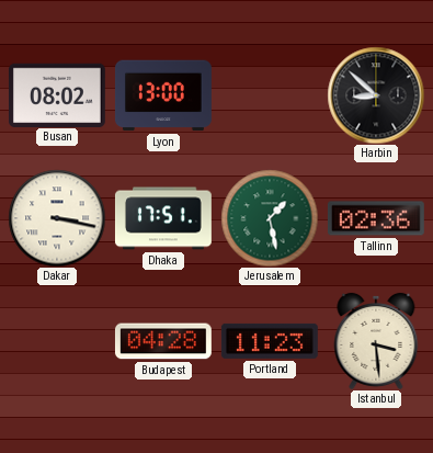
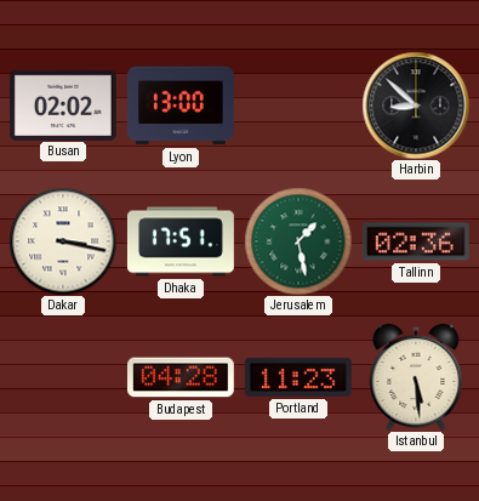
Busan: 08:02 -> 02:02
Istanbul: 3:29 -> 5:29
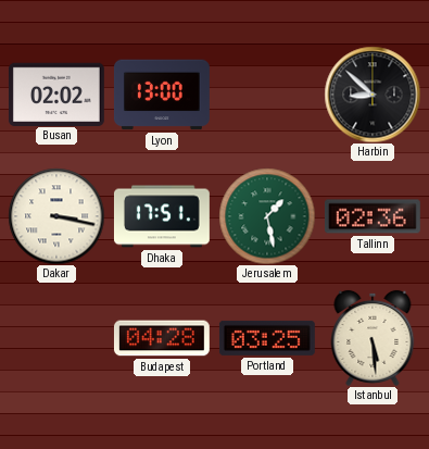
Portland: 11:23 -> 03:25
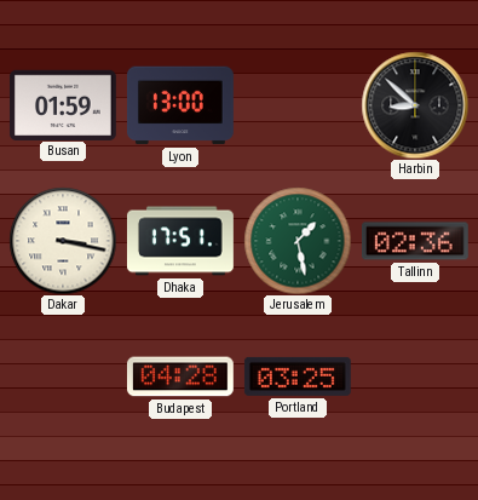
Busan: 02:02 -> 01:59
Istanbul: 5:29 -> none
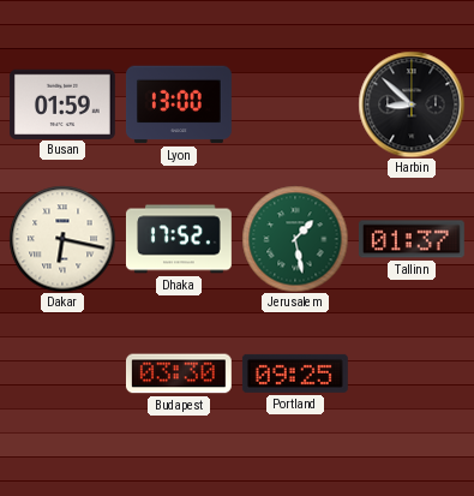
Dakar: 3:17 -> 6:17
Dhaka: 17:51 -> 17:52
Tallinn: 02:36 -> 01:37
Budapest: 04:28 -> 03:30
Portland: 03:25 -> 09:25
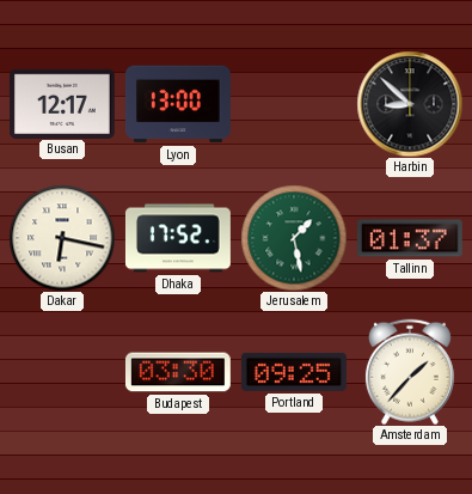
Busan: 01:59 -> 12:17
Amsterdam: none -> 1:37
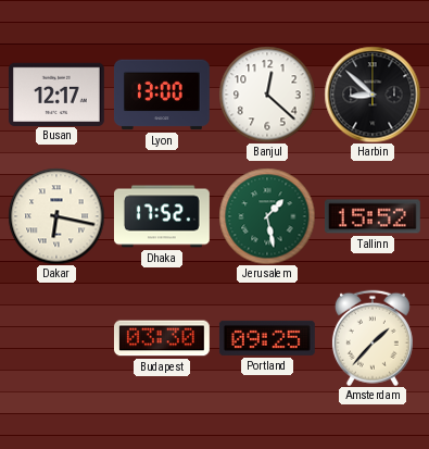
Banjul: none -> 12:22
Tallinn: 01:37 -> 15:52
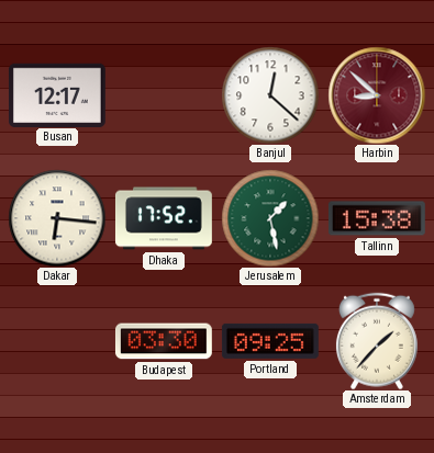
Lyon: 13:00 -> none
Harbin dial: black -> burgundy
Dakar: 6:17 -> 6:16
Tallinn: 15:52 -> 15:38
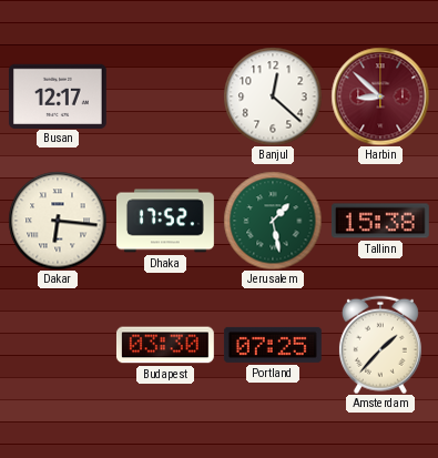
Portland: 09:25 -> 07:25
